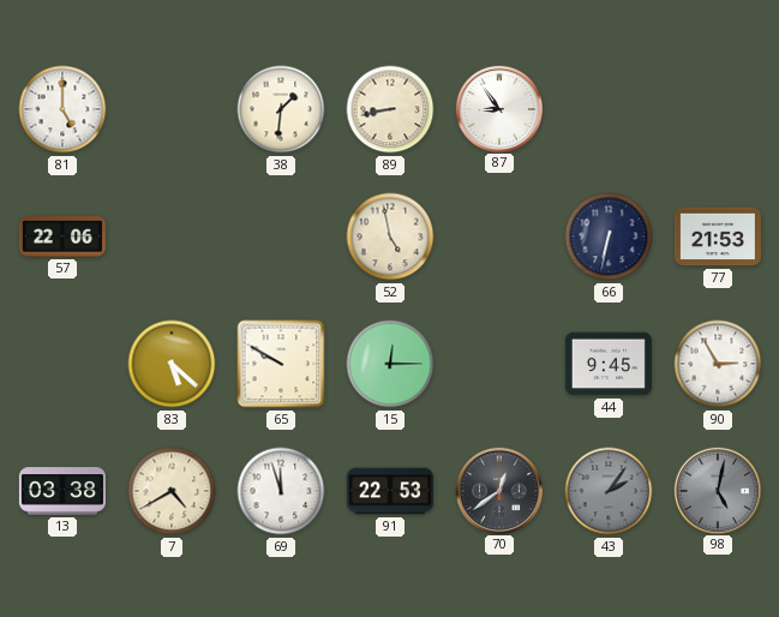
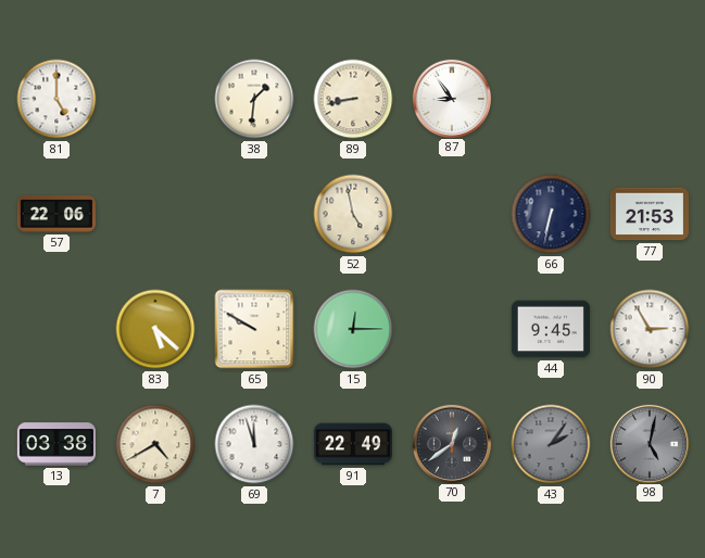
91: 22:53 -> 22:49
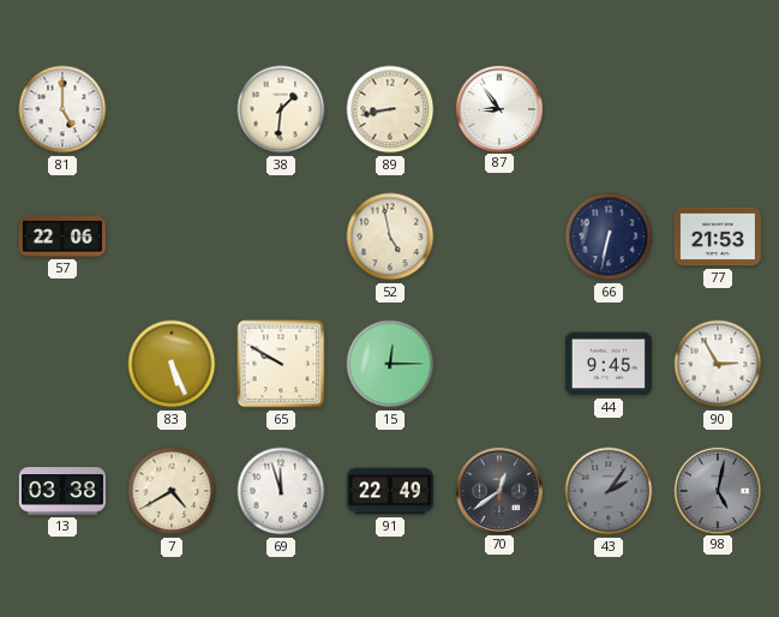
83: 5:22 -> 5:26
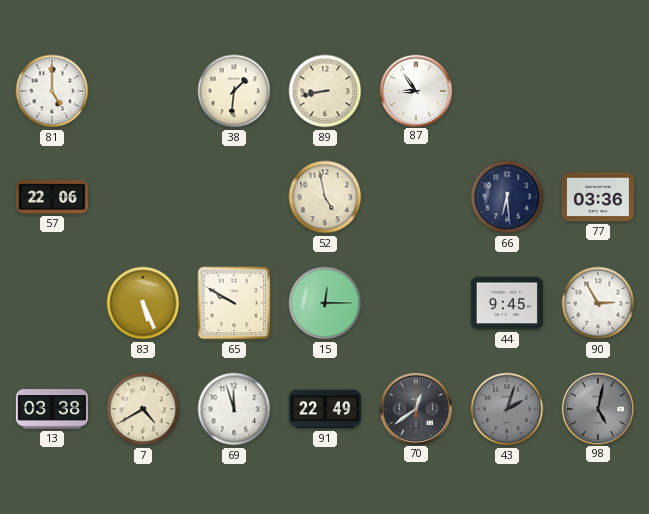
66: 6:32 -> 6:29
77: 21:53 -> 03:36
43: 2:06 -> 2:03
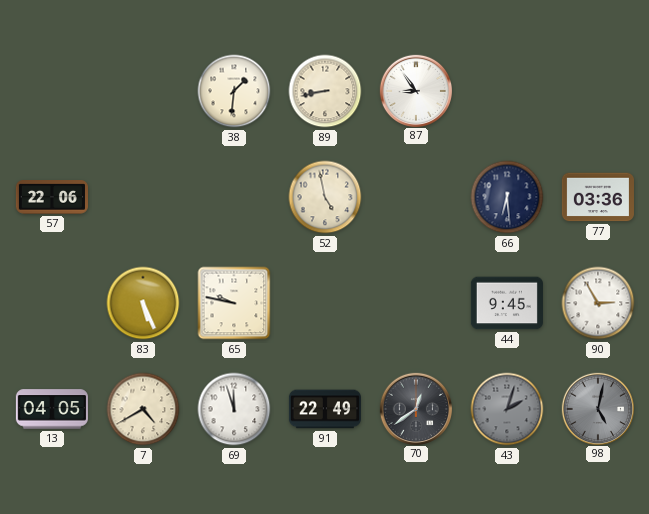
81: 5:00 -> none
65: 9:50 -> 9:47
15: 12:15 -> none
13: 03:38 -> 04:05
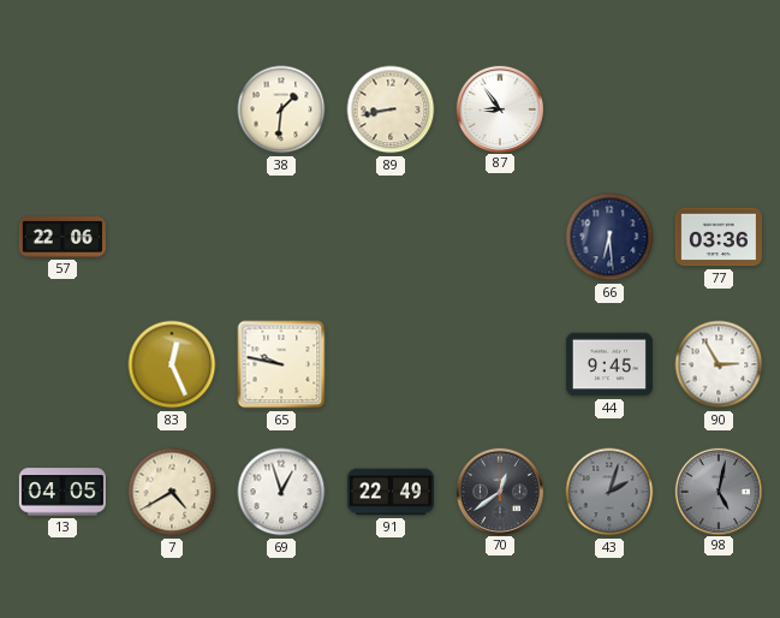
52: 4:58 -> none
83: 5:26 -> 12:26
69: 11:57 -> 12:57
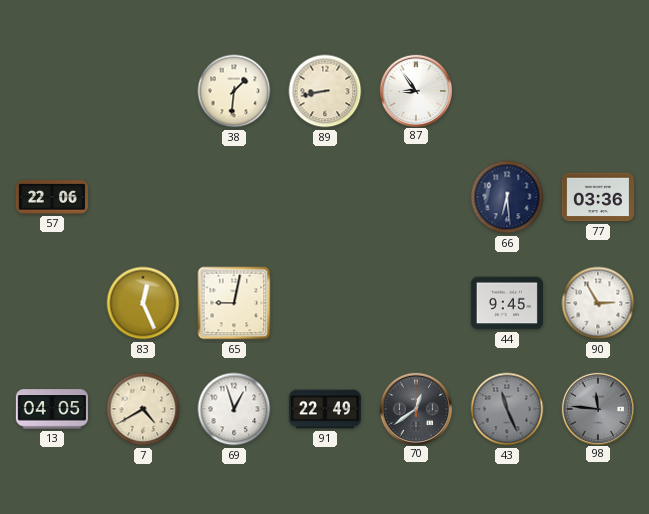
65: 9:47 -> 9:02
43: 2:03 -> 11:26
98: 5:02 -> 11:46
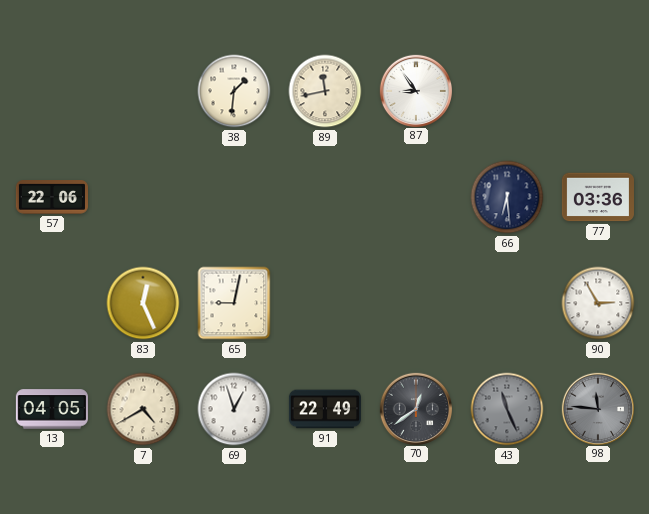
89: 8:43 -> 11:43
44: 9:45 -> none
